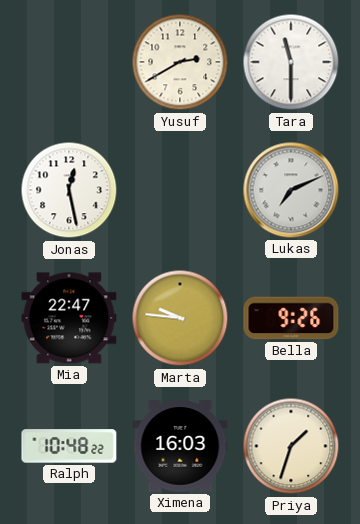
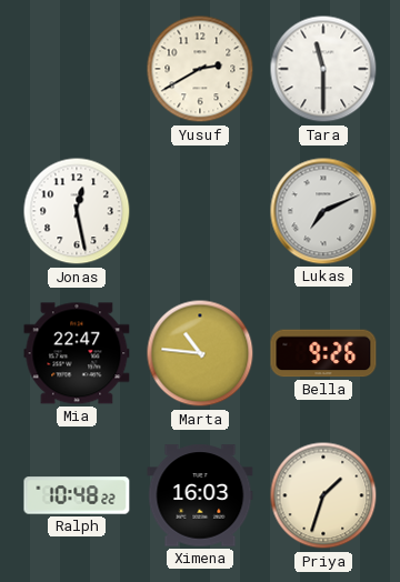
Marta: 9:46 -> 10:46
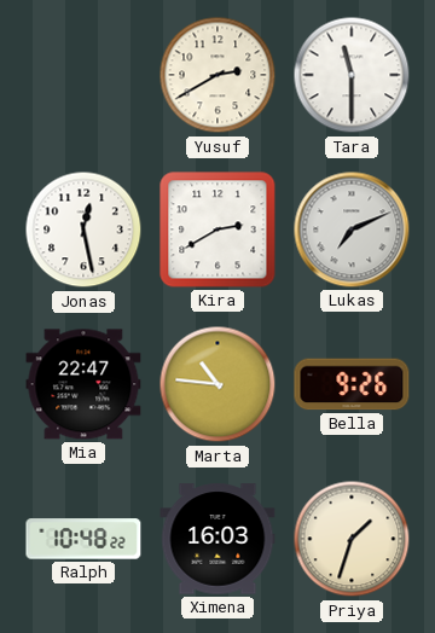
Kira: none -> 2:40
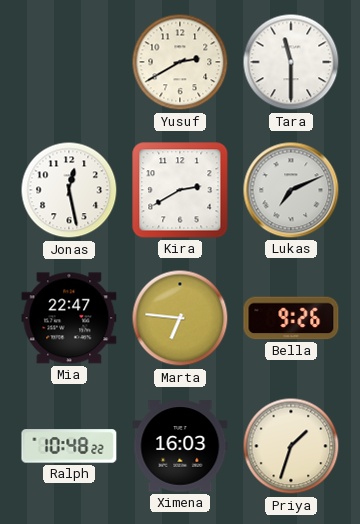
Marta: 10:46 -> 6:46
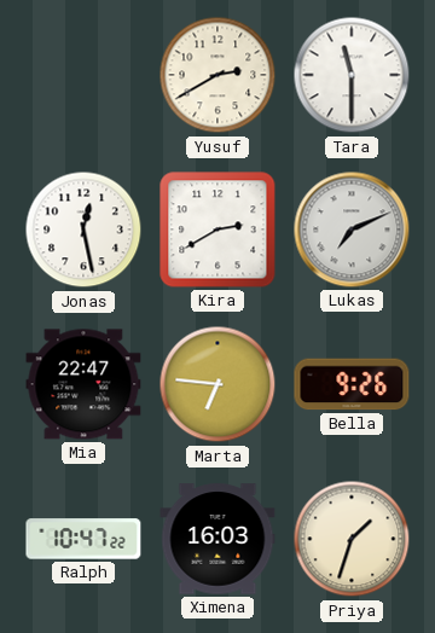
Ralph: 10:48 -> 10:47
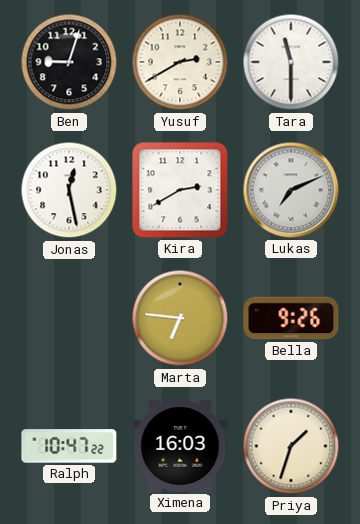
Ben: none -> 9:03
Mia: 22:47 -> none
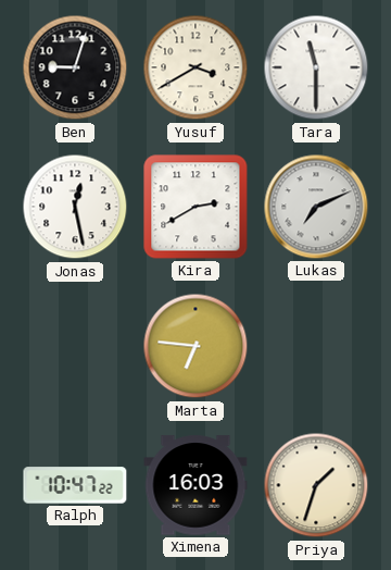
Yusuf: 2:40 -> 3:40
Bella: 9:26 -> none
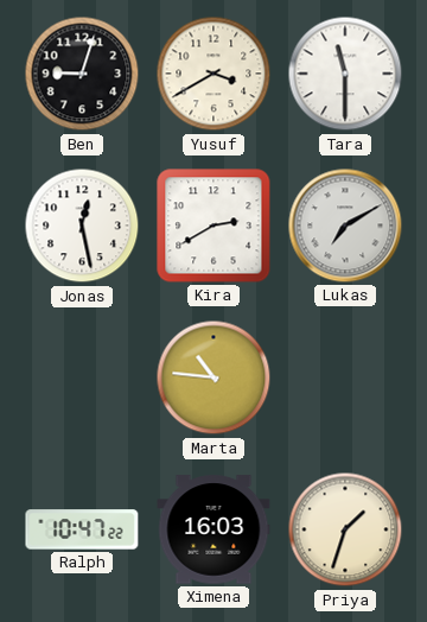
Lukas: 7:11 -> 7:10
Marta: 6:46 -> 10:46
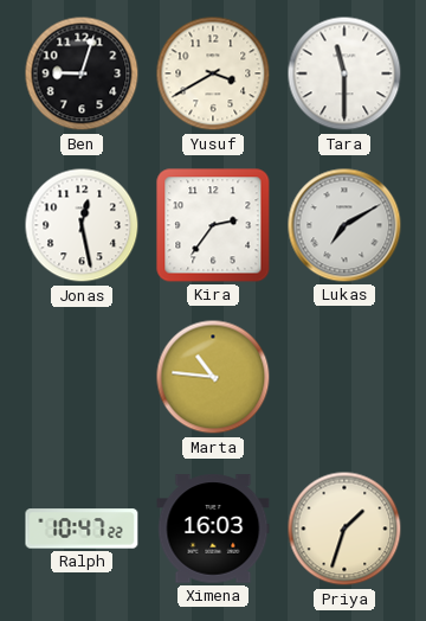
Kira: 2:40 -> 2:36
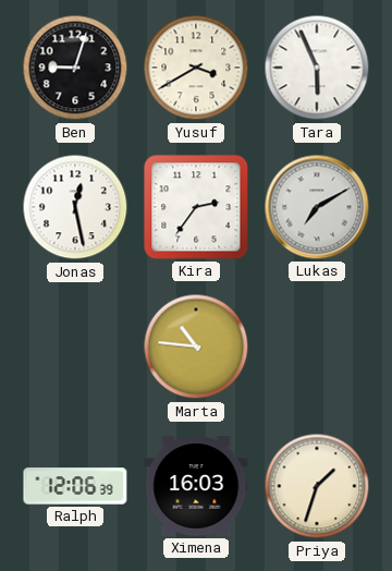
Tara: 11:30 -> 5:56
Ralph: 10:47 -> 12:06
